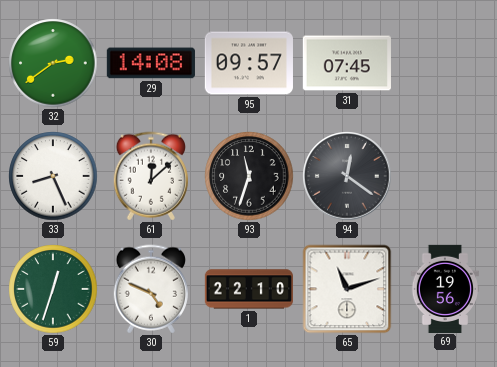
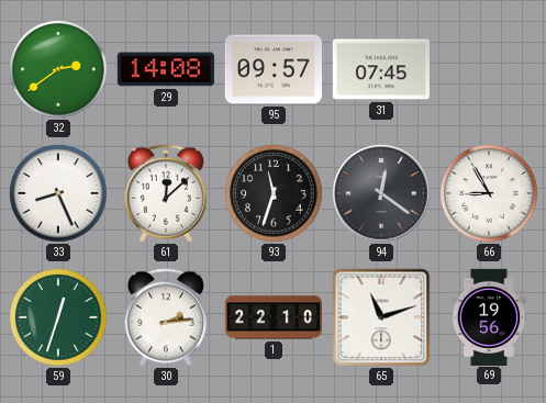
66: none -> 8:55
30: 4:49 -> 2:14
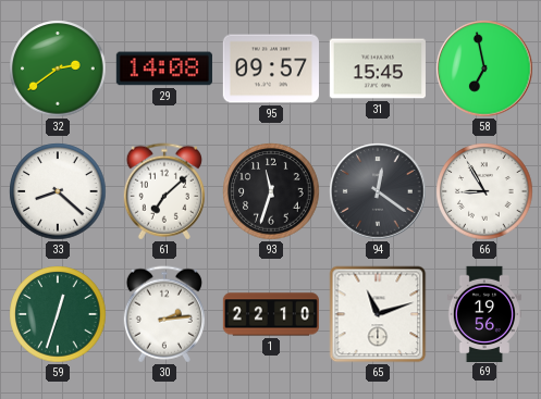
31: 07:45 -> 15:45
58: none -> 6:58
33: 8:26 -> 8:22
61: 12:08 -> 7:08
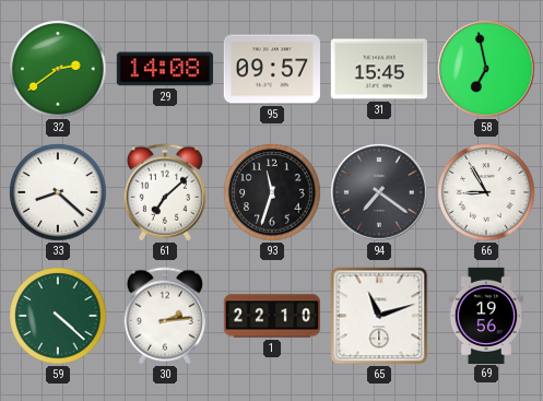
94: 12:21 -> 7:21
59: 12:33 -> 4:22
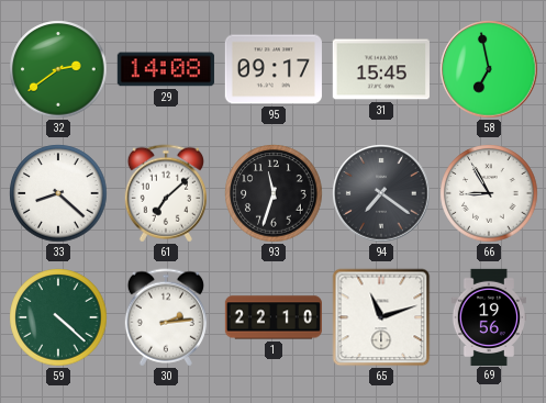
95: 09:57 -> 09:17
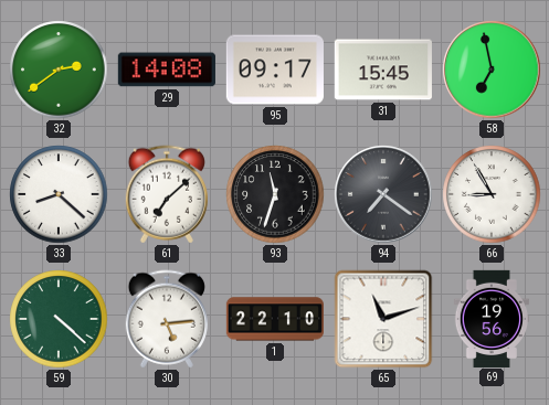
30: 2:14 -> 5:14
